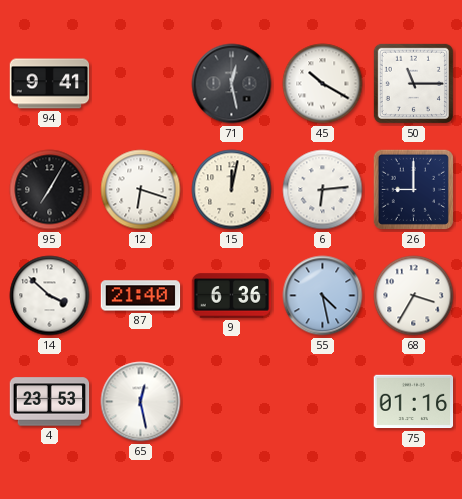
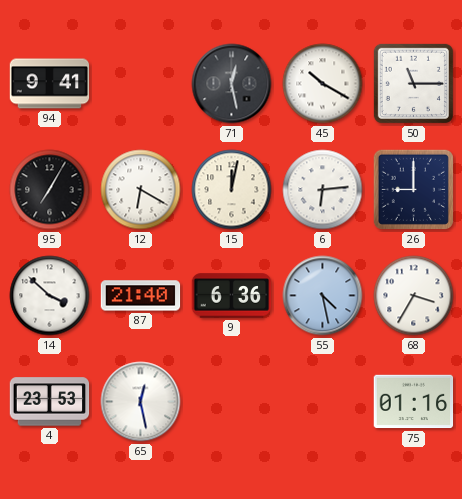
12: 6:18 -> 6:20
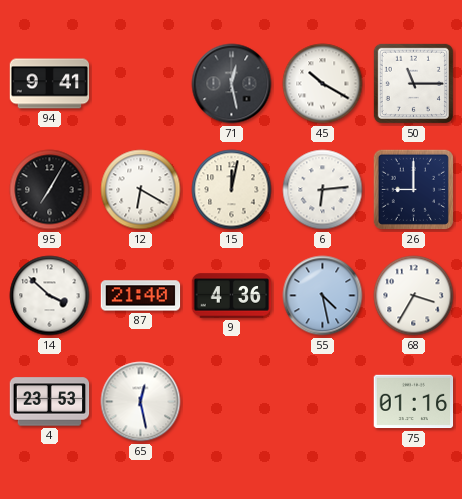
9: 6:36 -> 4:36
